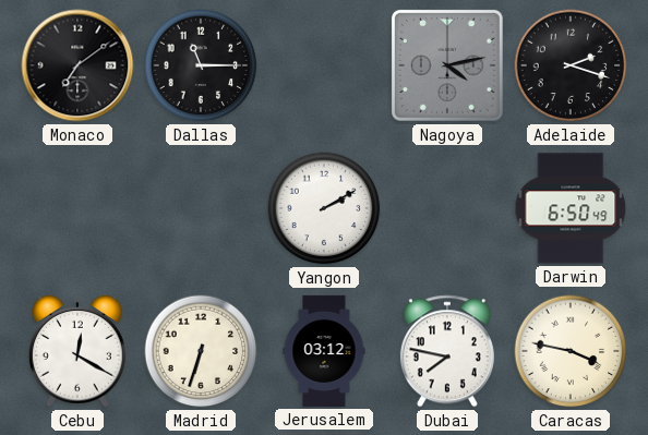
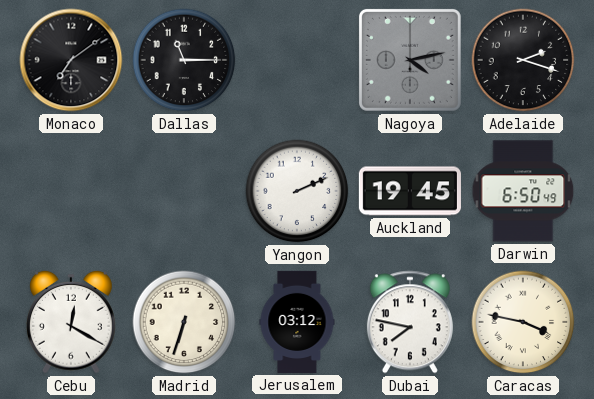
Yangon: 2:10 -> 2:11
Auckland: none -> 19:45
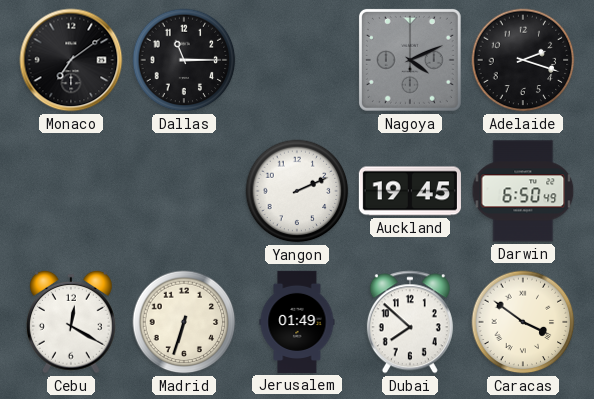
Nagoya: 4:13 -> 4:11
Jerusalem: 03:12 -> 01:49
Dubai: 7:47 -> 7:52
Caracas: 3:47 -> 3:51
